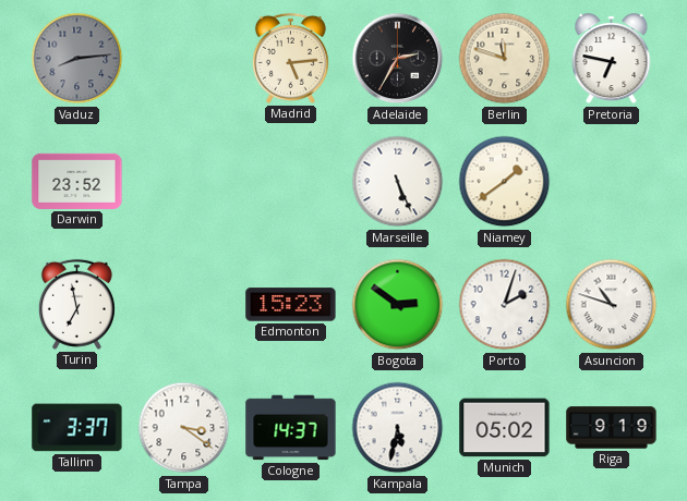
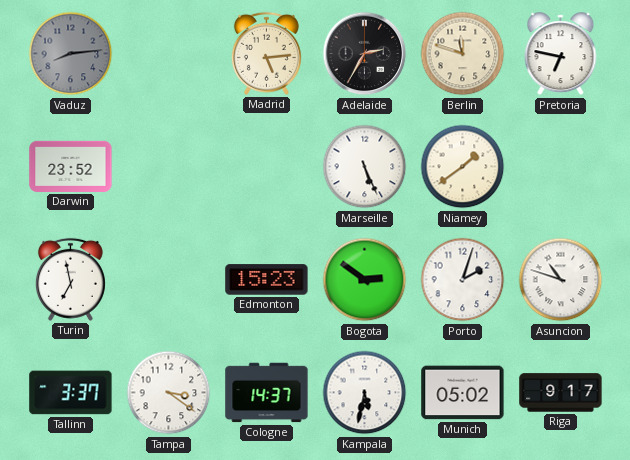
Riga: 9:19 -> 9:17
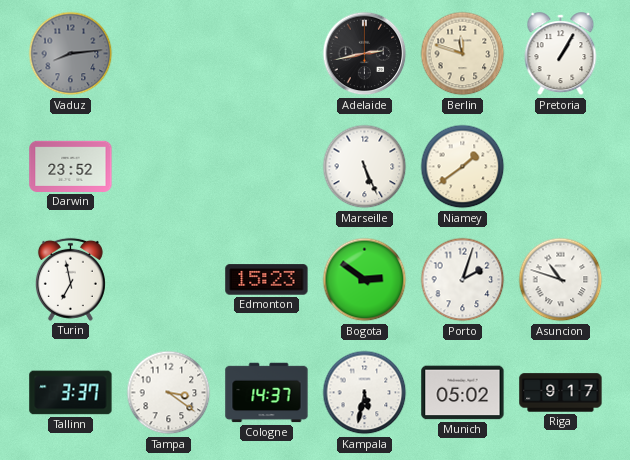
Madrid: 5:14 -> none
Adelaide: 2:35 -> 2:43
Pretoria: 6:47 -> 1:05
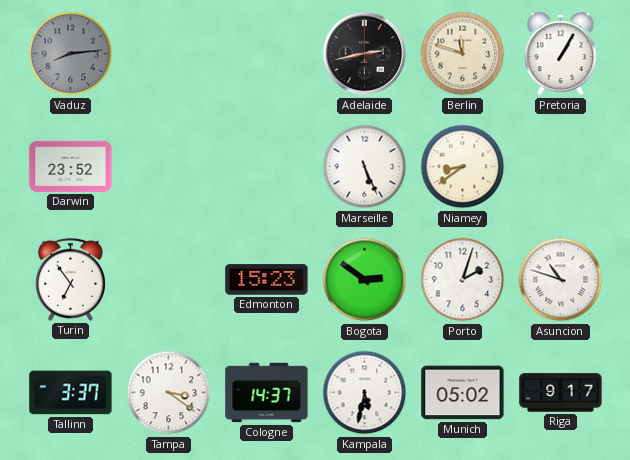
Niamey: 1:39 -> 8:39
Turin: 6:58 -> 6:54
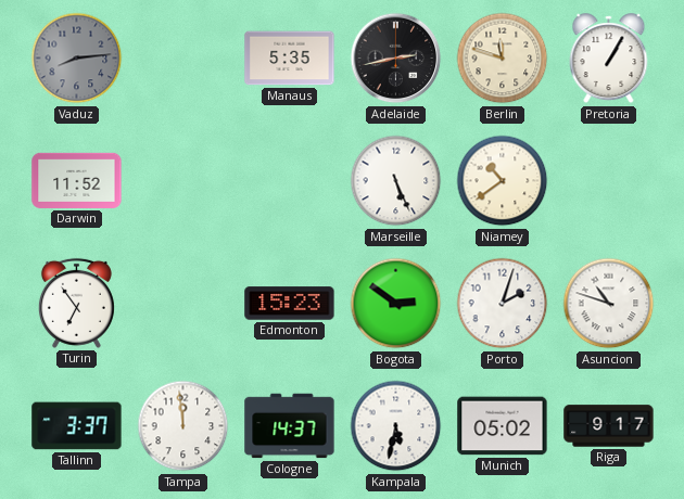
Manaus: none -> 5:35
Darwin: 23:52 -> 11:52
Niamey: 8:39 -> 10:39
Tampa: 3:21 -> 11:59
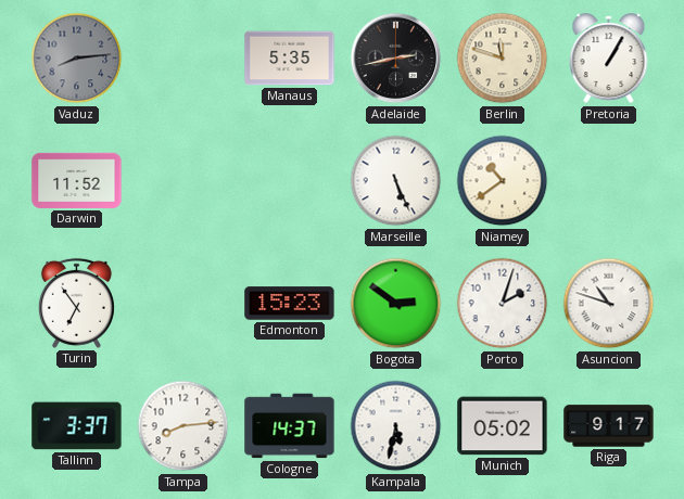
Tampa: 11:59 -> 8:14
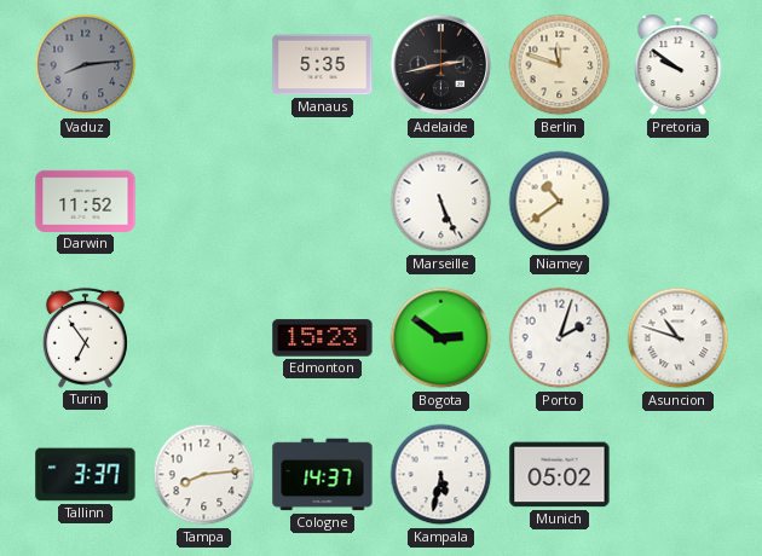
Pretoria: 1:05 -> 9:51
Riga: 9:17 -> none
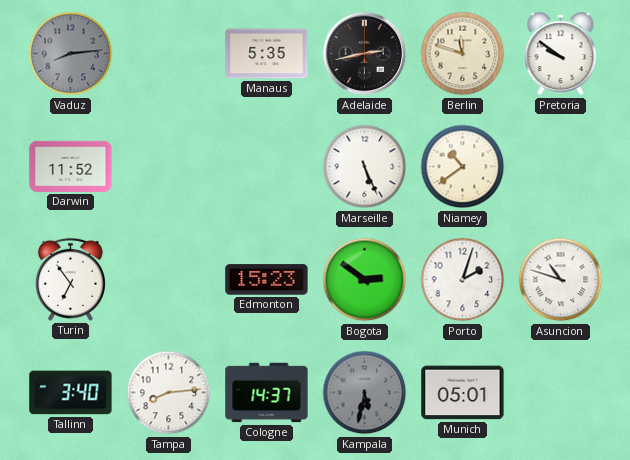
Tallinn: 3:37 -> 3:40
Kampala dial: white -> grey
Munich: 05:02 -> 05:01
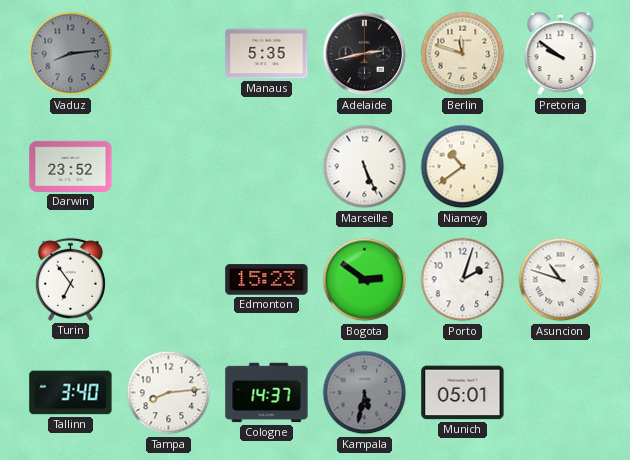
Darwin: 11:52 -> 23:52
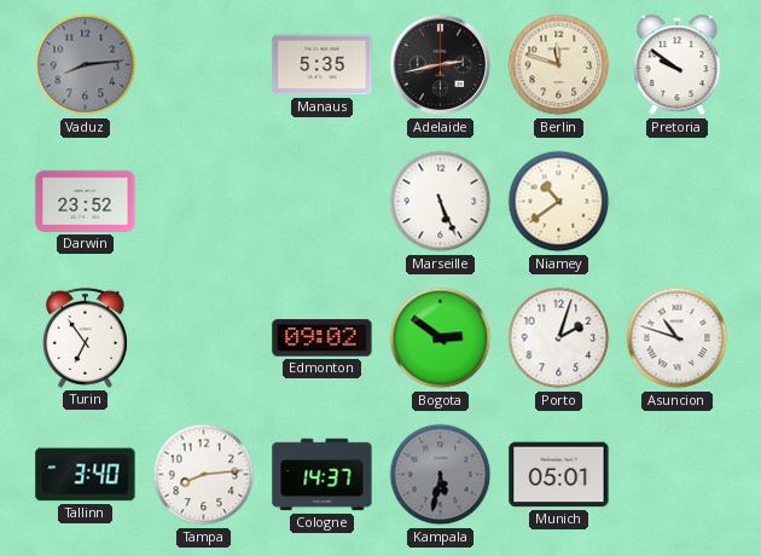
Edmonton: 15:23 -> 09:02
